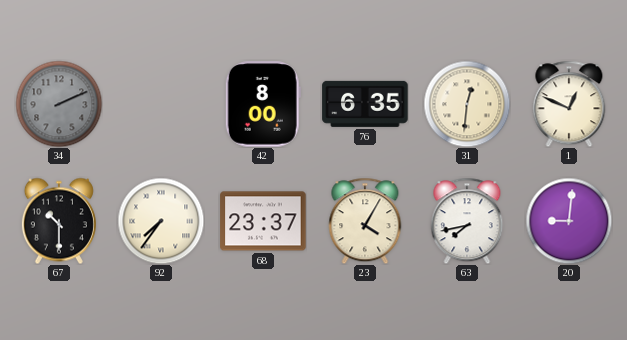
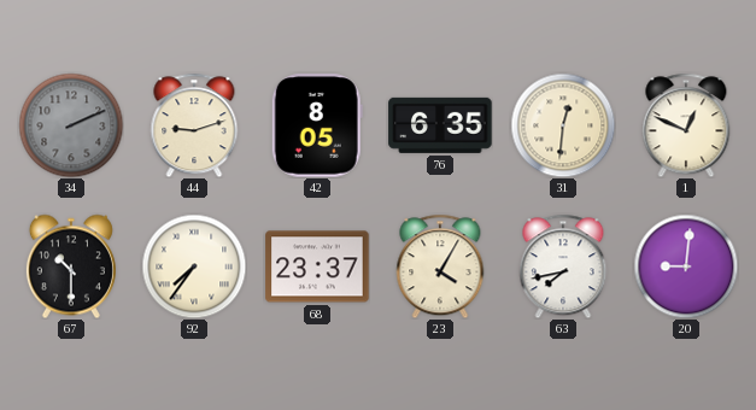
44: none -> 9:12
42: 8:00 -> 8:05
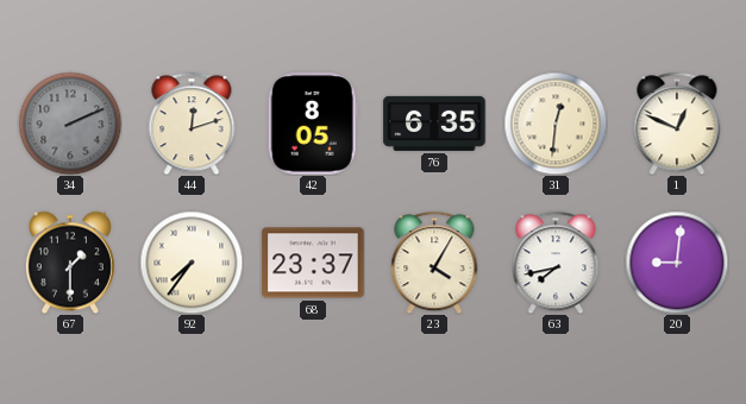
44: 9:12 -> 12:12
67: 10:30 -> 1:30
